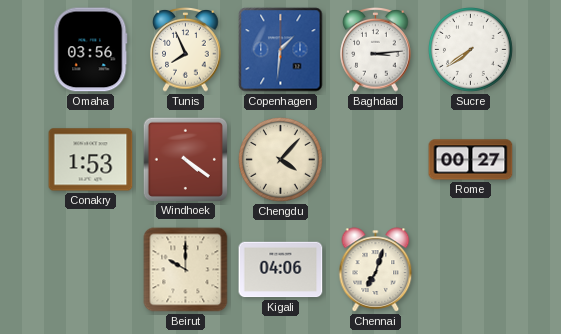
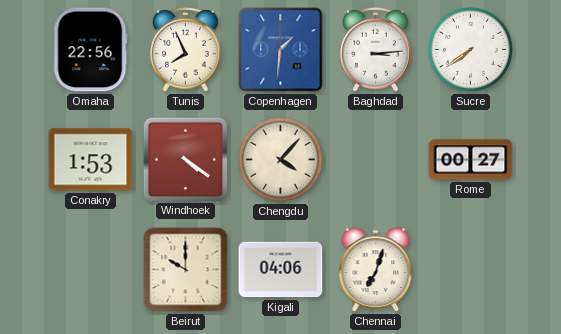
Omaha: 03:56 -> 22:56
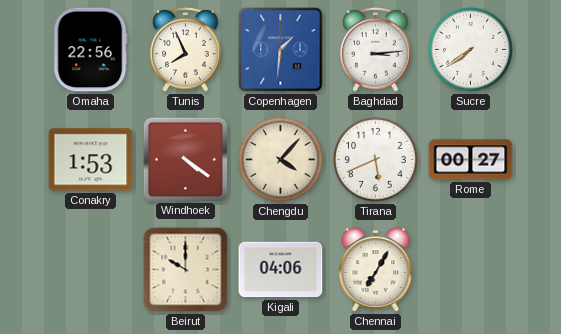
Tirana: none -> 5:41
Chennai: 7:03 -> 7:05
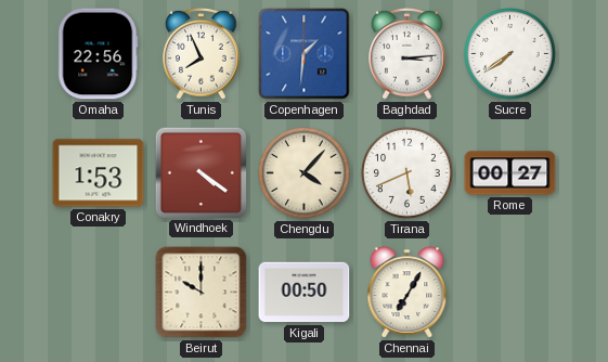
Kigali: 04:06 -> 00:50
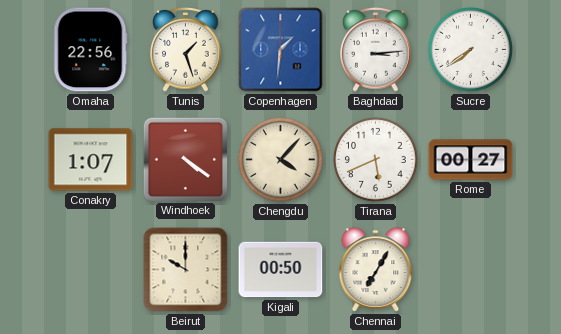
Tunis: 7:56 -> 1:27
Conakry: 1:53 -> 1:07
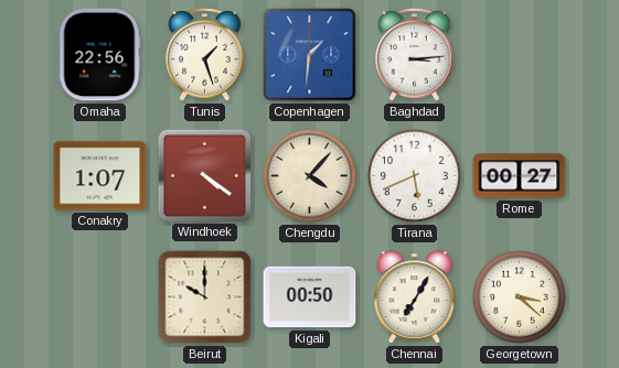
Sucre: 7:39 -> none
Georgetown: none -> 3:22
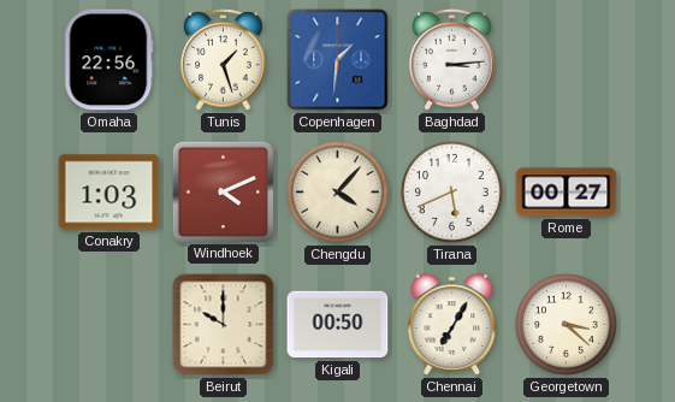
Conakry: 1:07 -> 1:03
Windhoek: 4:21 -> 4:11
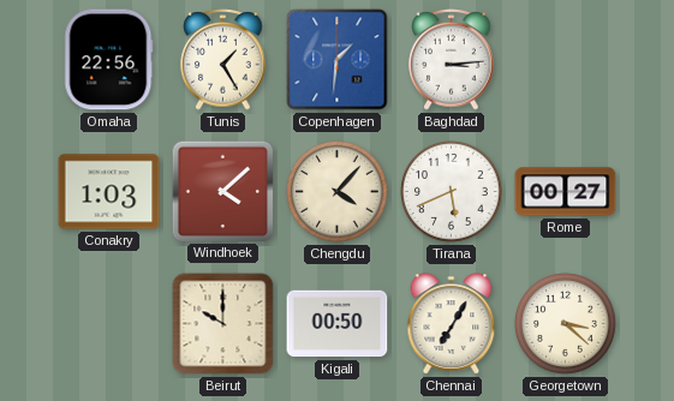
Tunis: 1:27 -> 1:25
Windhoek: 4:11 -> 4:08
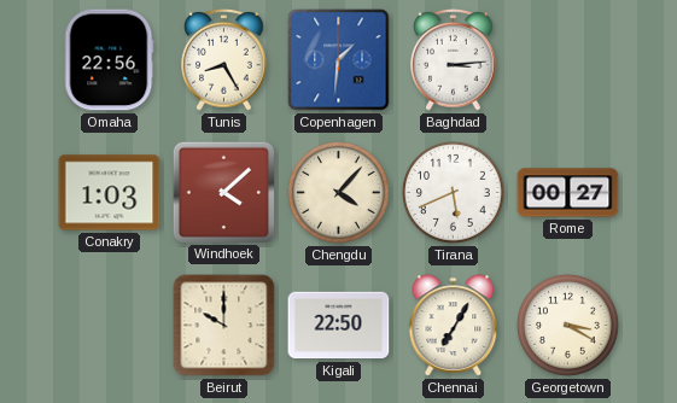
Tunis: 1:25 -> 8:25
Kigali: 00:50 -> 22:50
Georgetown: 3:22 -> 3:20
